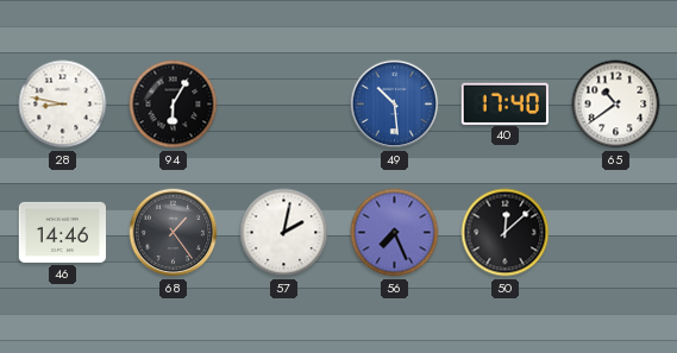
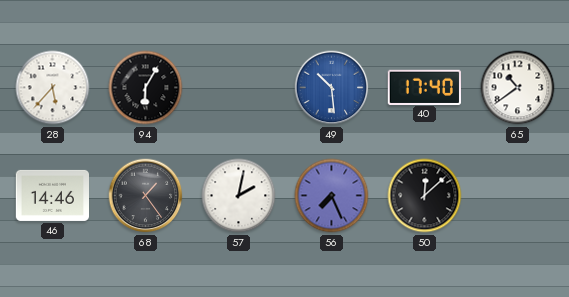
28: 8:47 -> 5:37
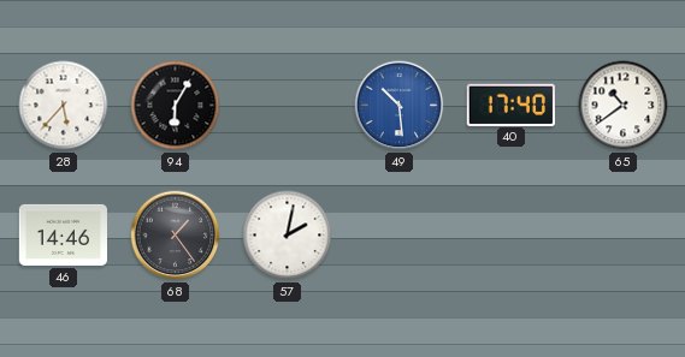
56: 7:26 -> none
50: 12:08 -> none
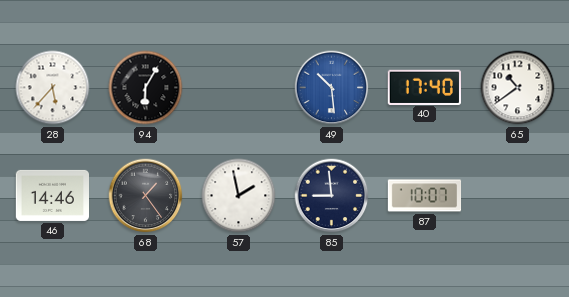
57: 2:02 -> 1:58
85: none -> 8:59
87: none -> 10:07
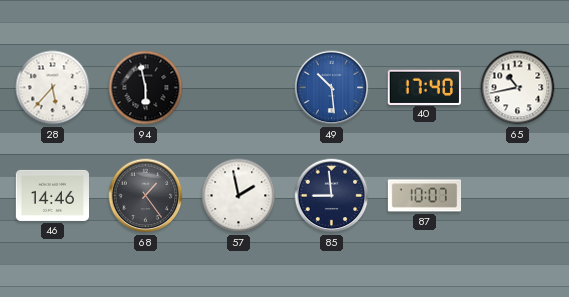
94: 6:05 -> 5:58
65: 10:39 -> 10:43
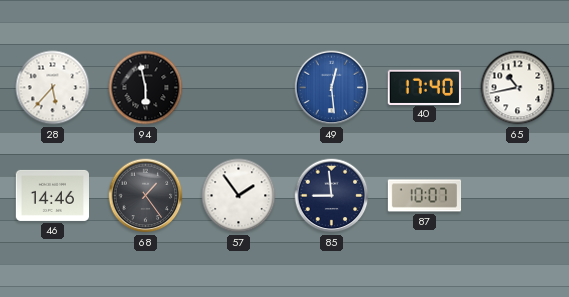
49: 10:29 -> 12:29
57: 1:58 -> 1:54
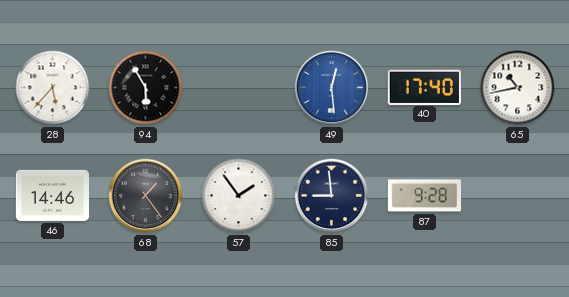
94: 5:58 -> 5:55
87: 10:07 -> 9:28
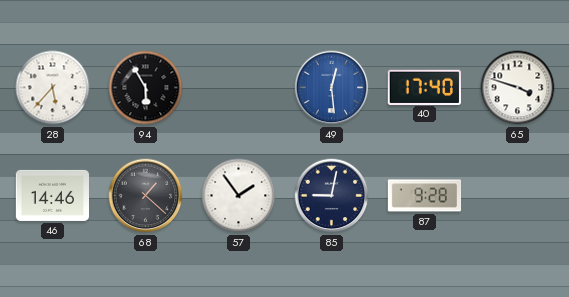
65: 10:43 -> 3:48
68: 1:24 -> 1:22
85: 8:59 -> 9:02
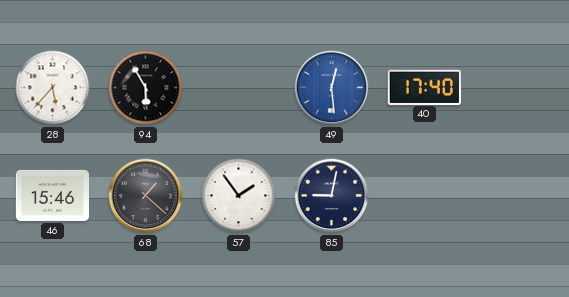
65: 3:48 -> none
46: 14:46 -> 15:46
87: 9:28 -> none
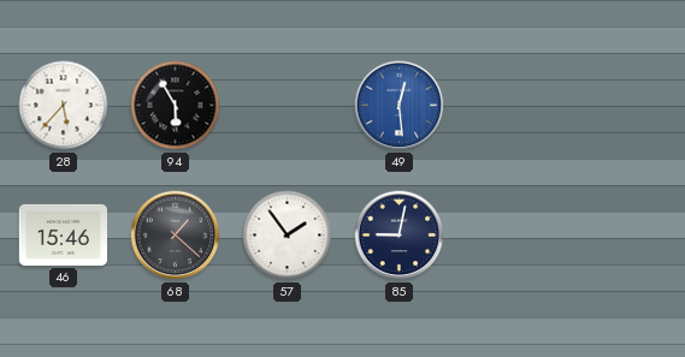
40: 17:40 -> none
